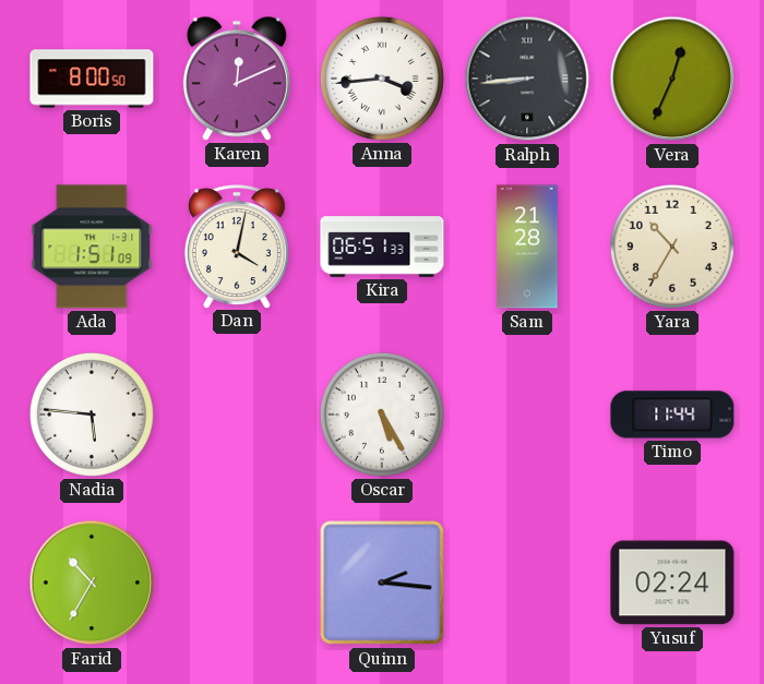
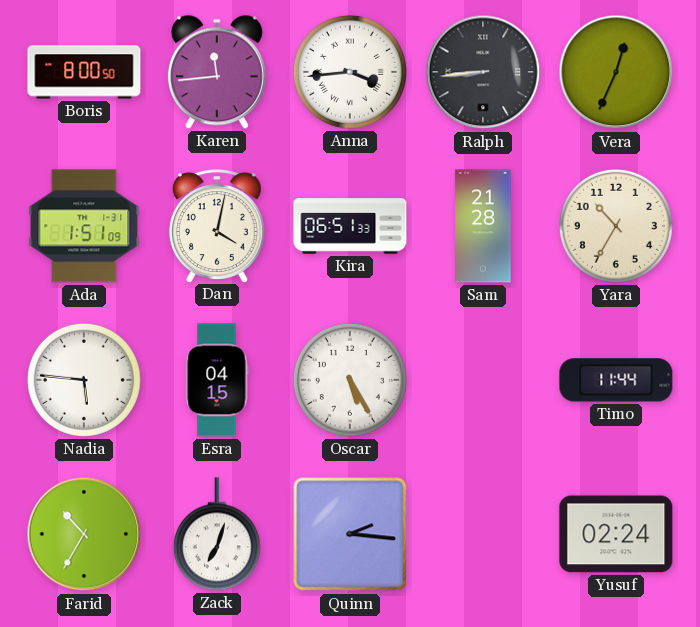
Karen: 12:11 -> 11:44
Esra: none -> 04:15
Zack: none -> 7:03
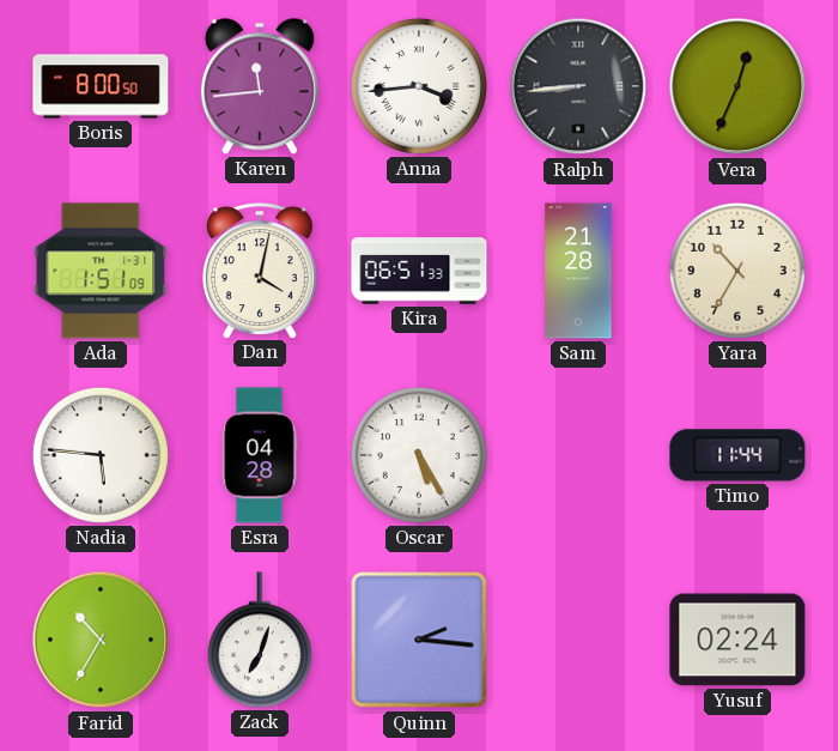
Esra: 04:15 -> 04:28
